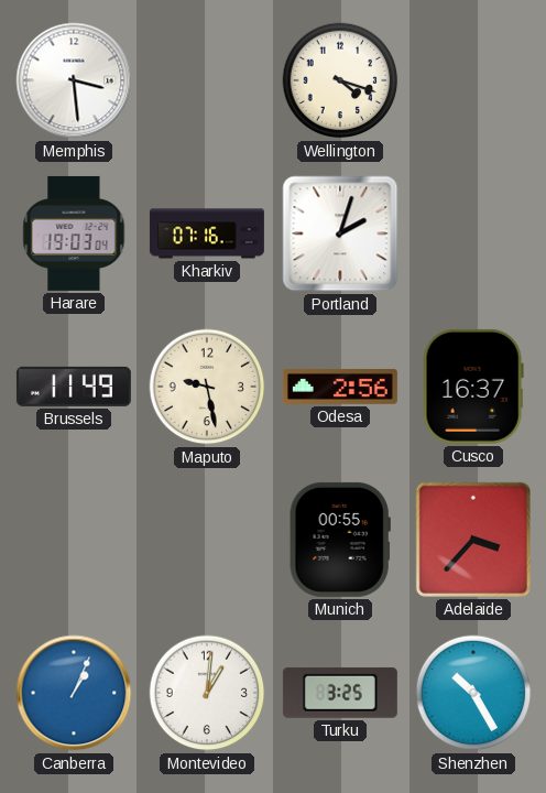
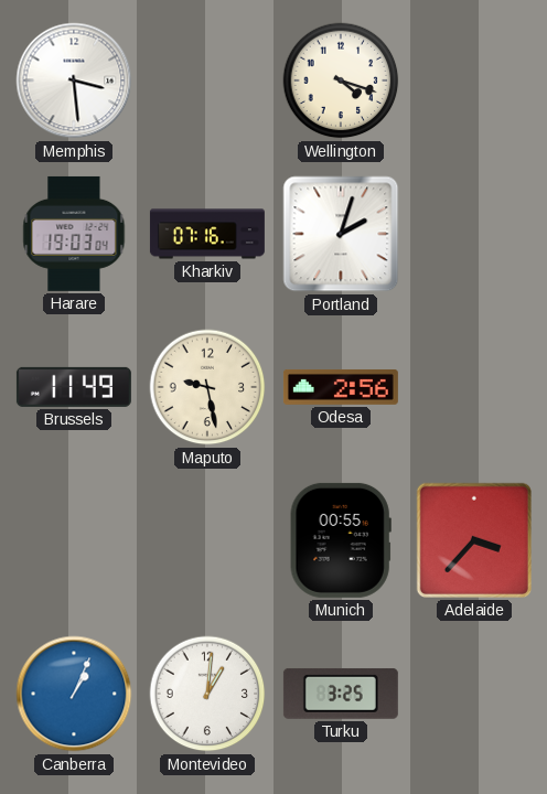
Cusco: 16:37 -> none
Shenzhen: 10:25 -> none
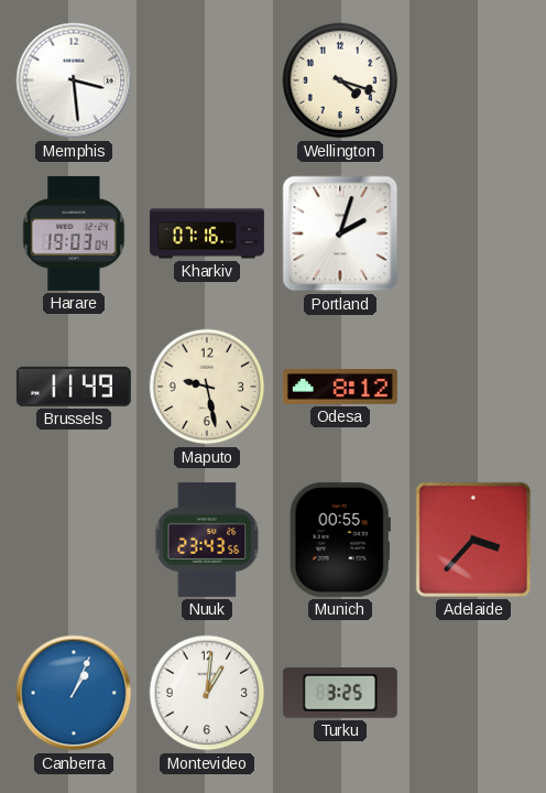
Odesa: 2:56 -> 8:12
Nuuk: none -> 23:43
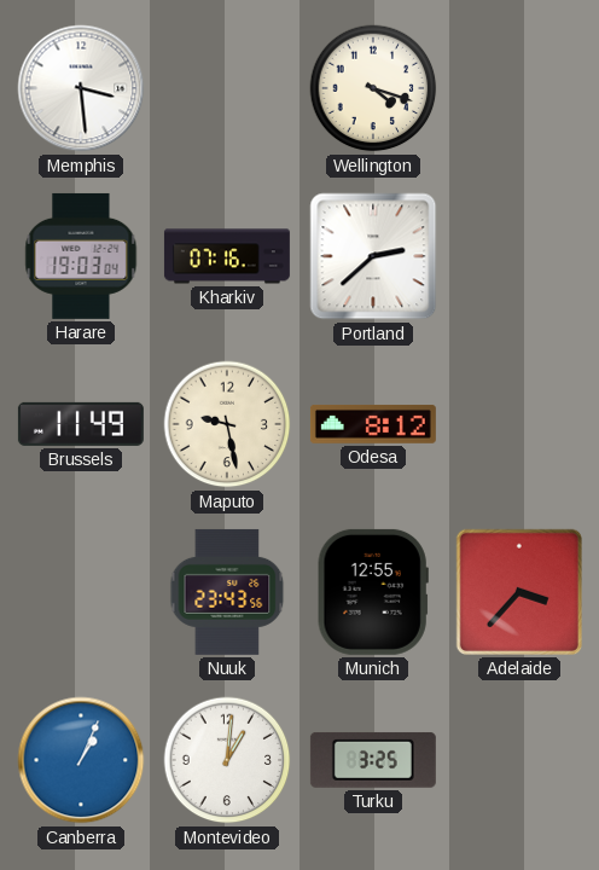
Portland: 2:03 -> 2:38
Munich: 00:55 -> 12:55
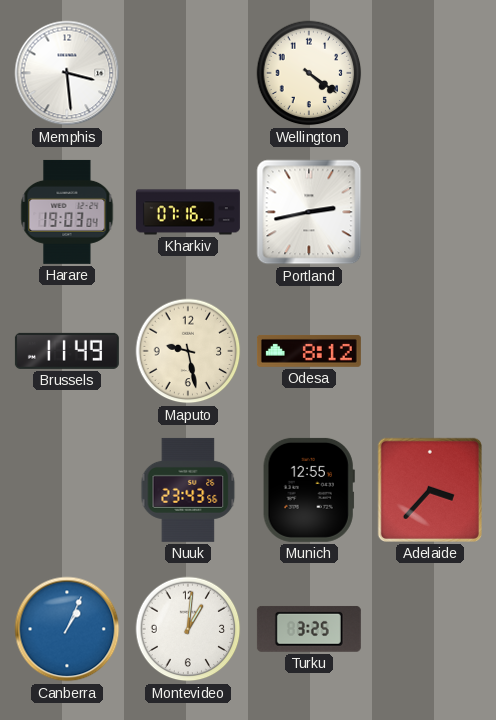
Wellington: 4:18 -> 4:21
Portland: 2:38 -> 2:43
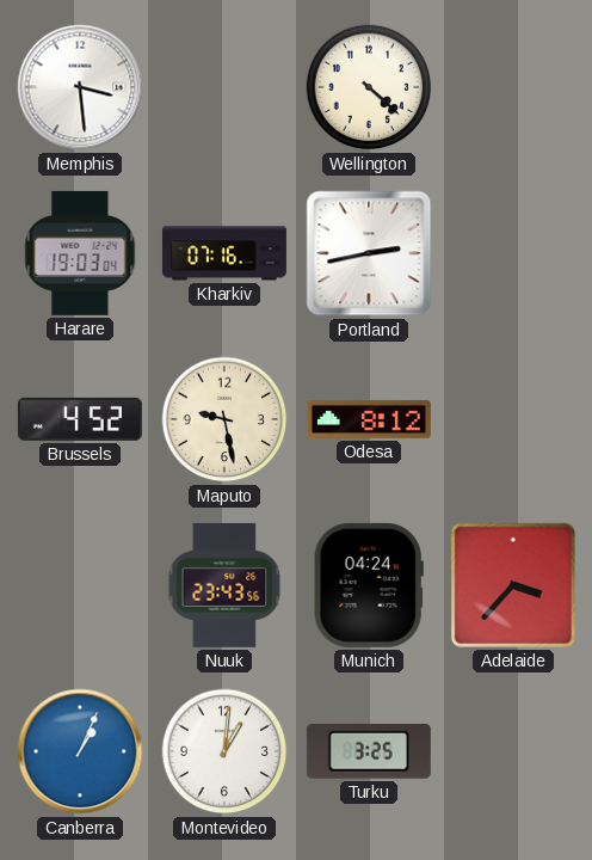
Wellington: 4:21 -> 4:22
Brussels: 11:49 -> 4:52
Munich: 12:55 -> 04:24
